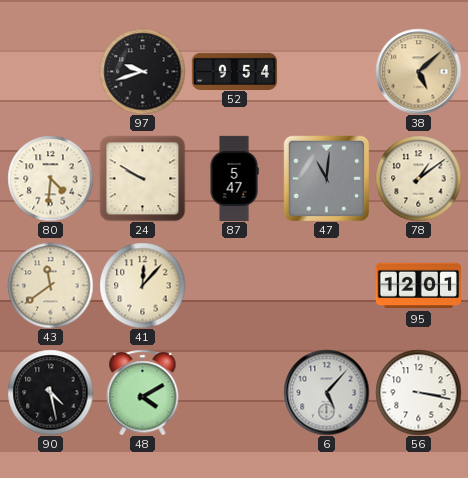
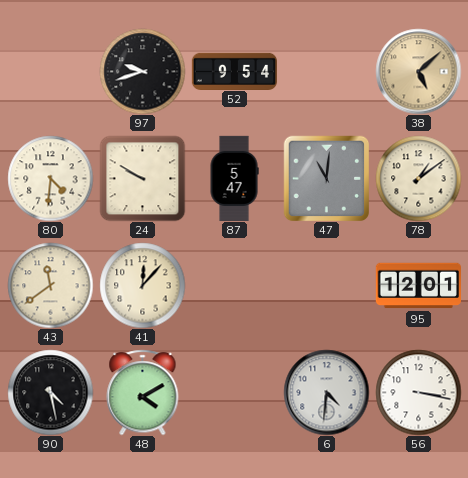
6: 5:07 -> 4:31
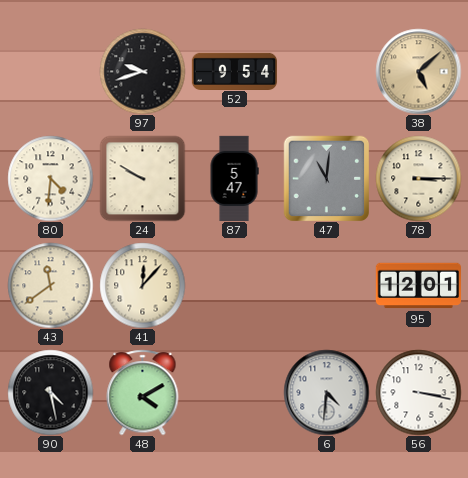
78: 1:09 -> 3:15
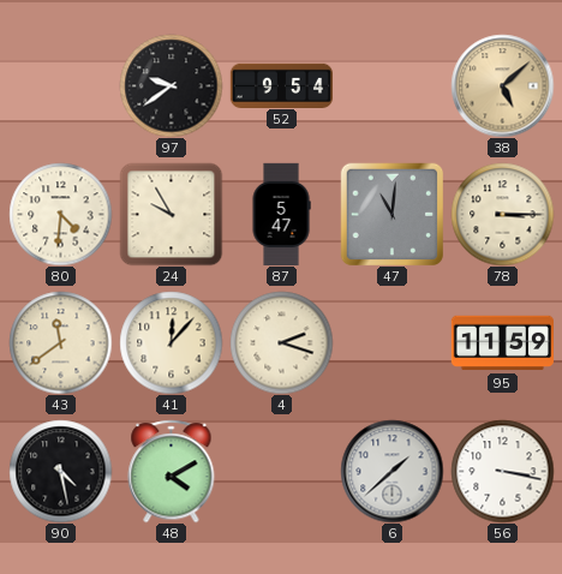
97: 9:42 -> 9:39
24: 9:50 -> 9:55
4: none -> 2:18
95: 12:01 -> 11:59
6: 4:31 -> 1:38
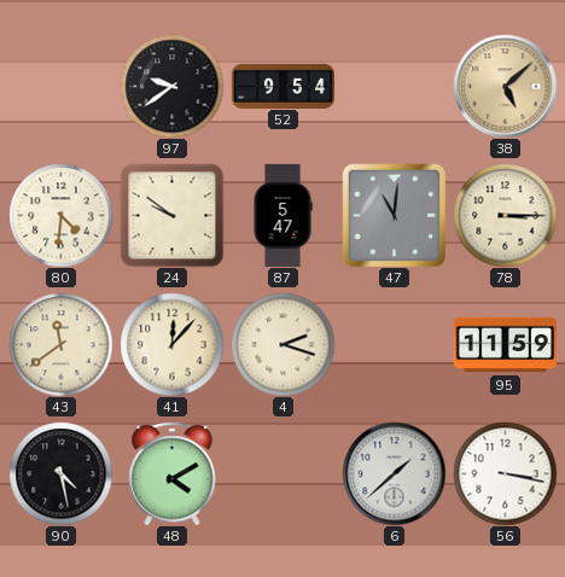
24: 9:55 -> 9:51
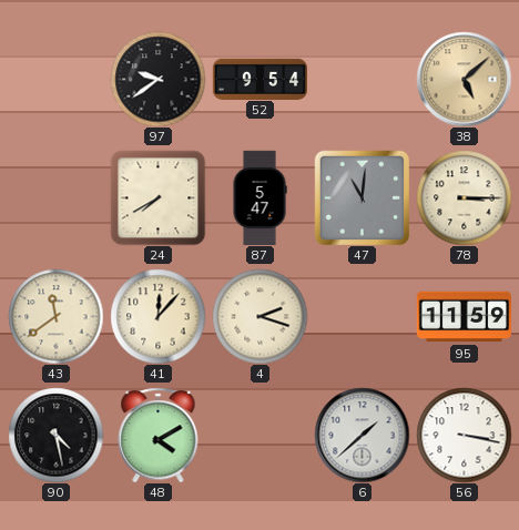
80: 4:31 -> none
24: 9:51 -> 7:40
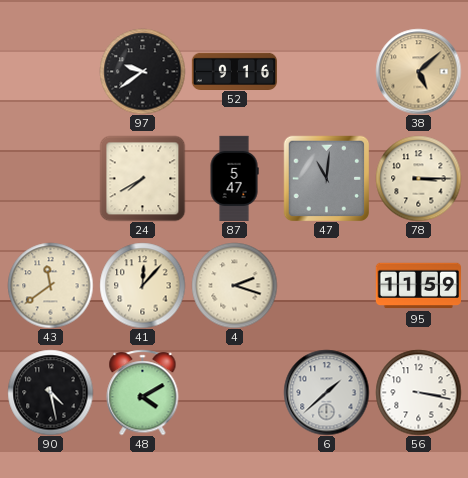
52: 9:54 -> 9:16
